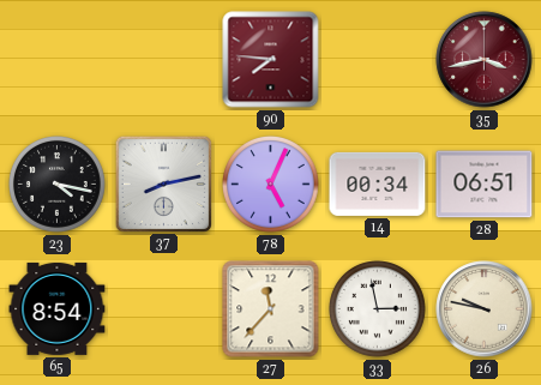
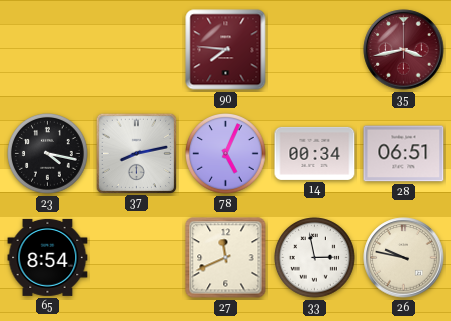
27: 11:37 -> 11:41
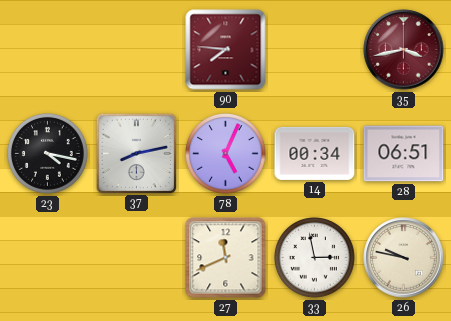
65: 8:54 -> none
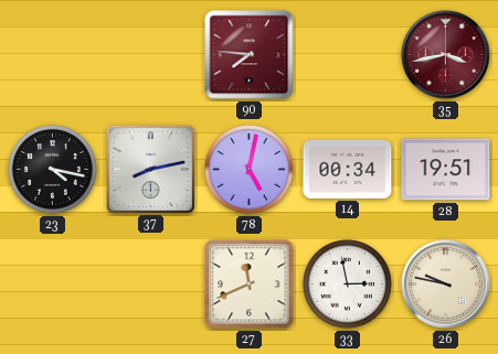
78: 5:04 -> 5:02
28: 06:51 -> 19:51
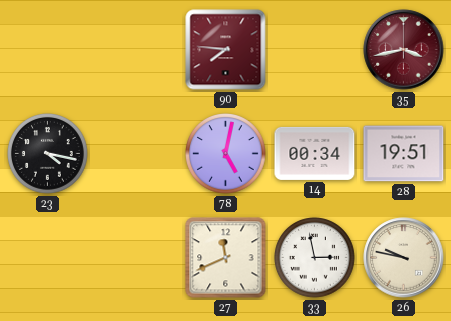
37: 8:13 -> none
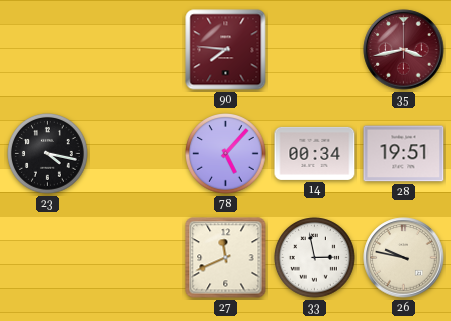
78: 5:02 -> 5:07
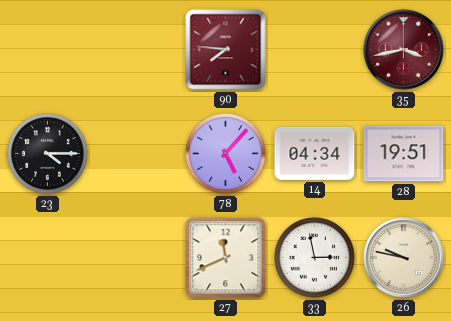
23: 4:17 -> 4:15
14: 00:34 -> 04:34
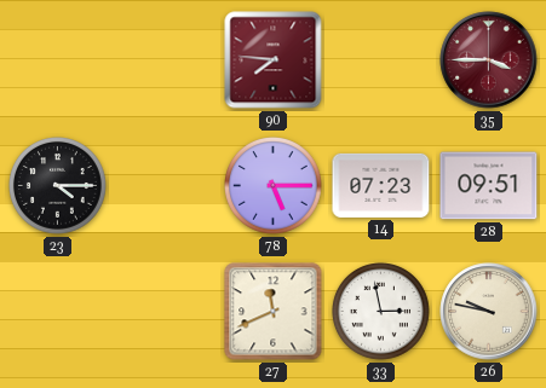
35: 3:43 -> 3:45
78: 5:07 -> 5:15
14: 04:34 -> 07:23
28: 19:51 -> 09:51
